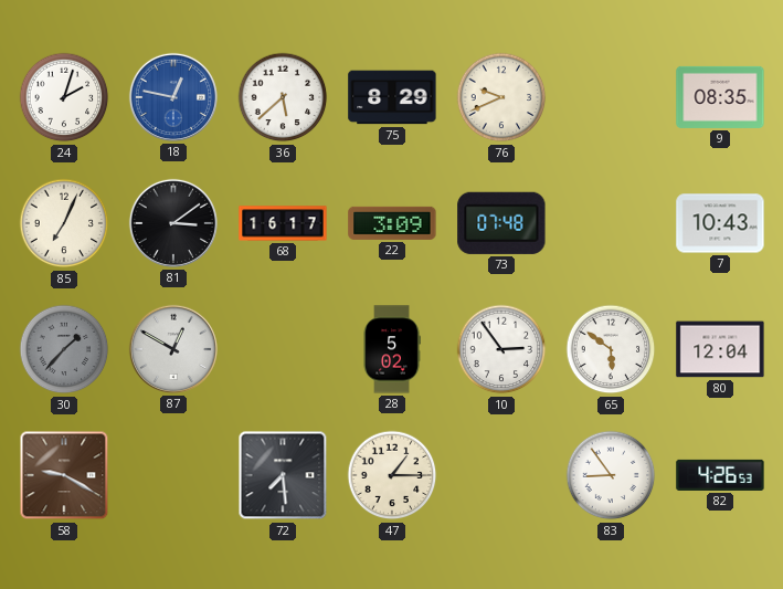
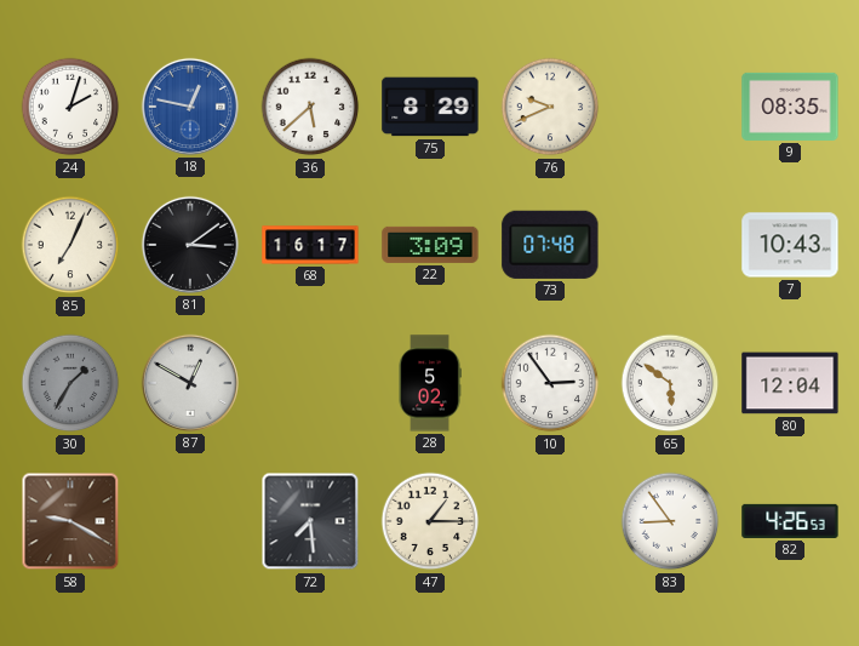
30: 1:37 -> 1:35
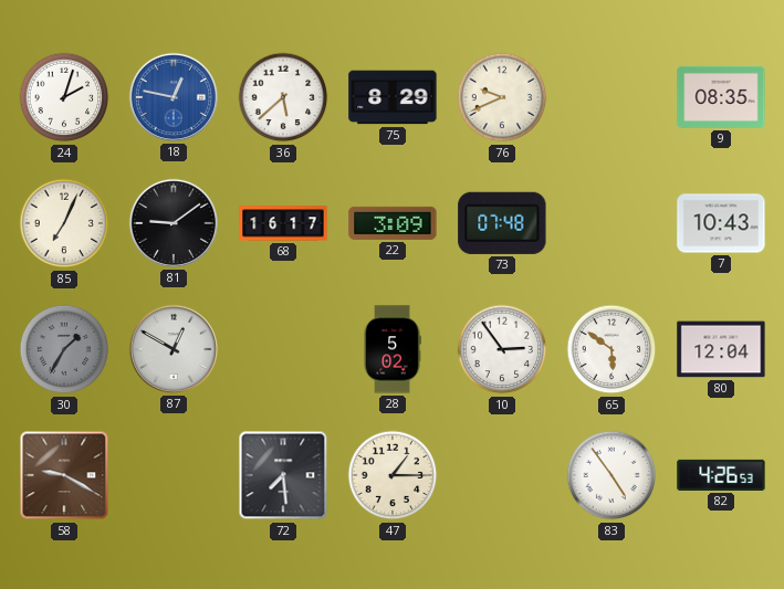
81: 3:09 -> 9:09
83: 8:54 -> 4:54
